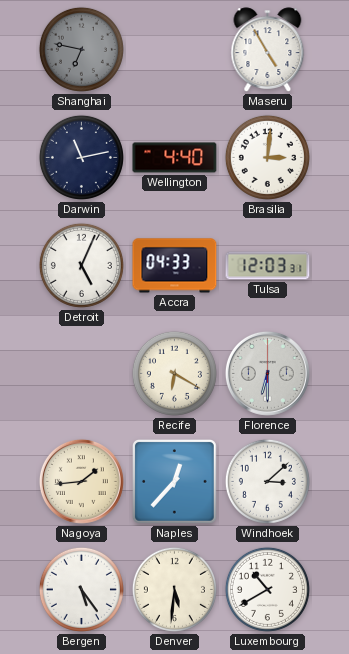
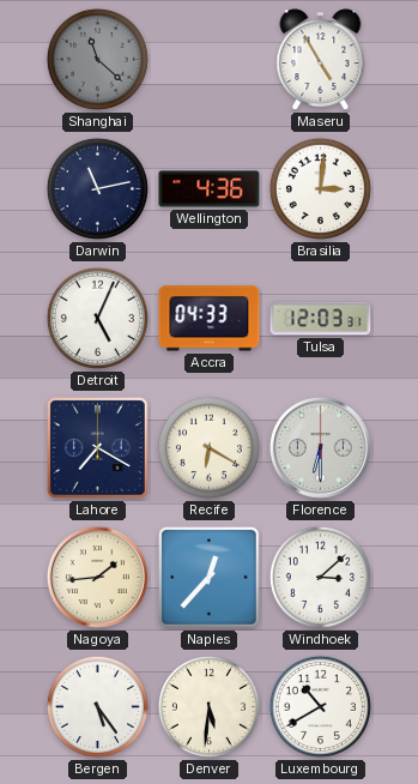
Shanghai: 6:47 -> 11:22
Wellington: 4:40 -> 4:36
Lahore: none -> 7:20
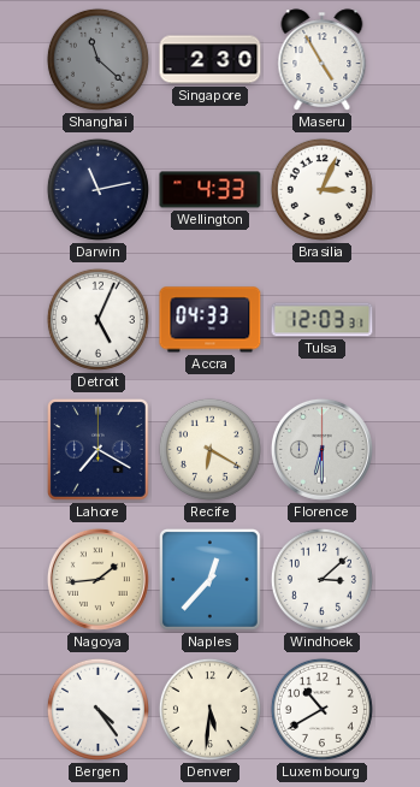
Singapore: none -> 2:30
Wellington: 4:36 -> 4:33
Brasilia: 3:01 -> 3:04
Bergen: 5:24 -> 4:24
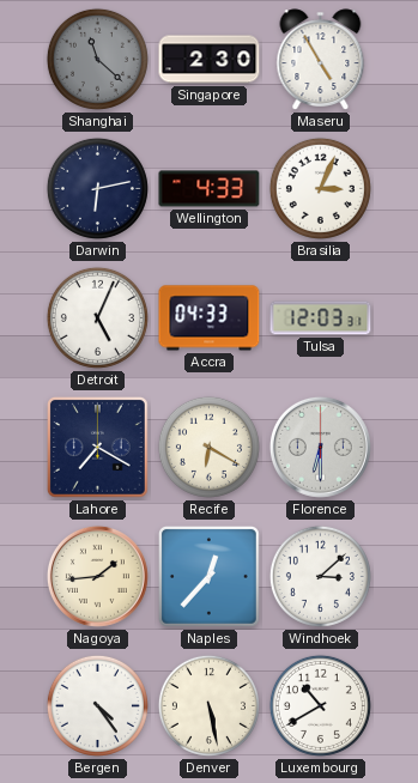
Darwin: 11:13 -> 6:13
Denver: 5:31 -> 5:28
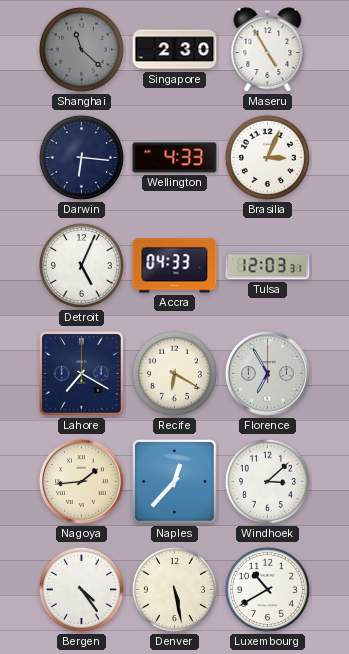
Darwin: 6:13 -> 6:16
Florence: 6:30 -> 6:55
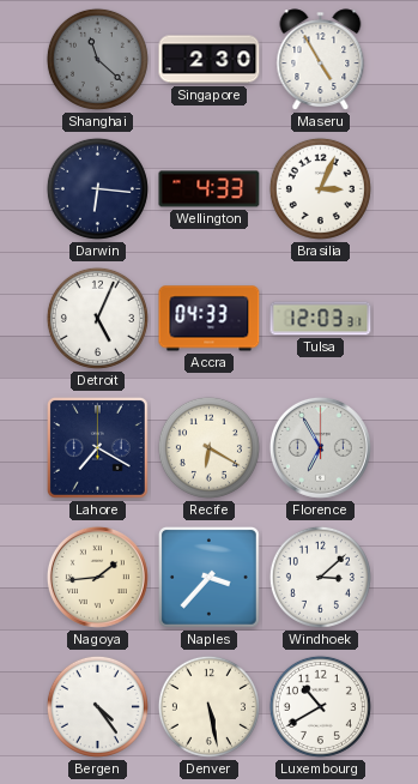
Naples: 12:37 -> 3:37
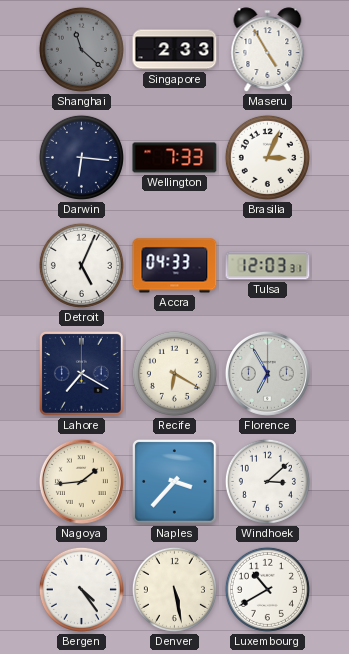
Singapore: 2:30 -> 2:33
Wellington: 4:33 -> 7:33
